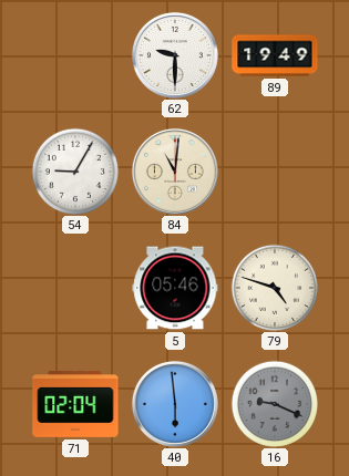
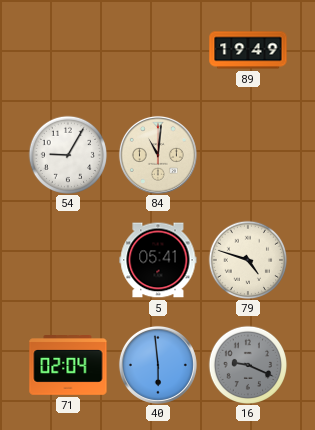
62: 9:30 -> none
5: 05:46 -> 05:41
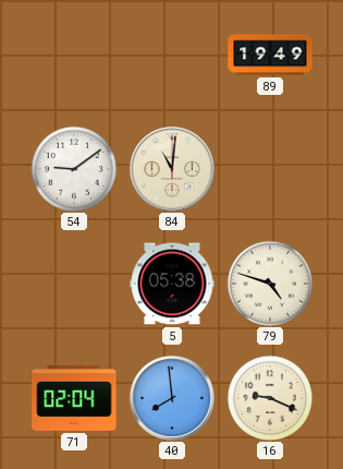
54: 9:05 -> 9:09
5: 05:41 -> 05:38
40: 5:59 -> 7:59
16 dial: grey -> cream
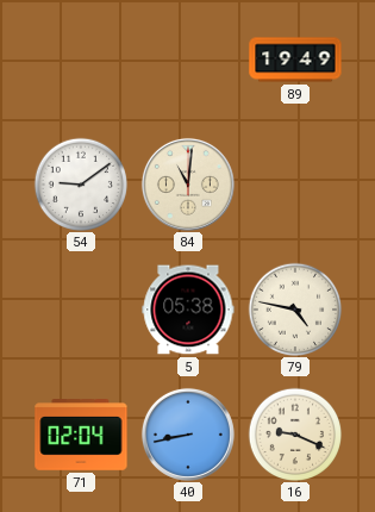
79: 4:48 -> 4:47
40: 7:59 -> 8:43
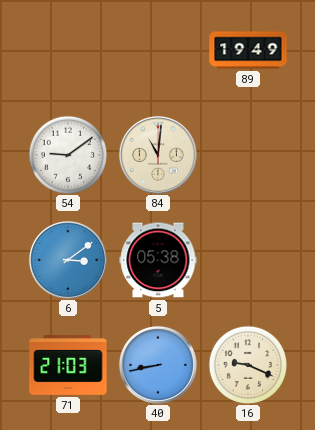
6: none -> 3:09
79: 4:47 -> none
71: 02:04 -> 21:03
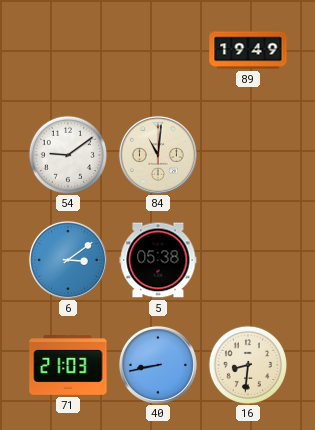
16: 9:19 -> 8:31
